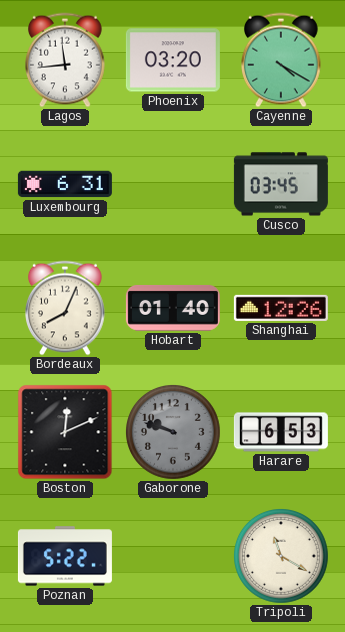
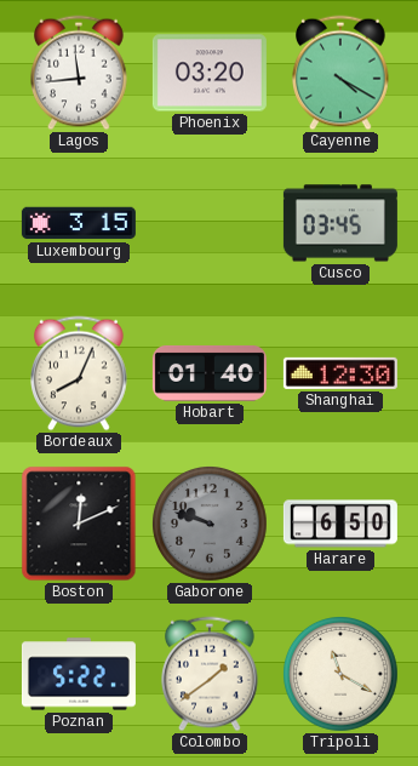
Luxembourg: 6:31 -> 3:15
Shanghai: 12:26 -> 12:30
Harare: 6:53 -> 6:50
Colombo: none -> 1:39
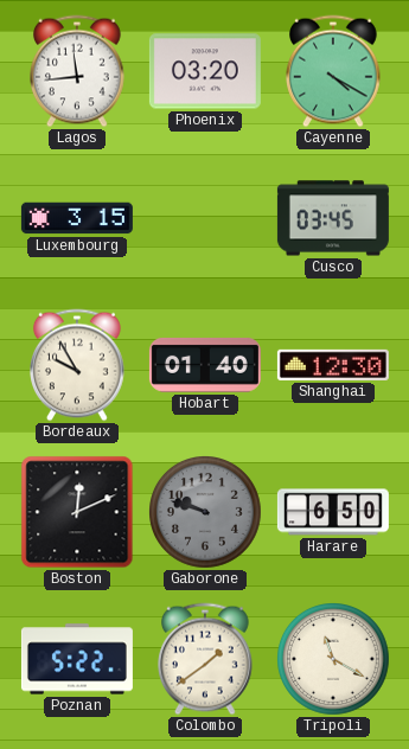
Bordeaux: 8:04 -> 9:55
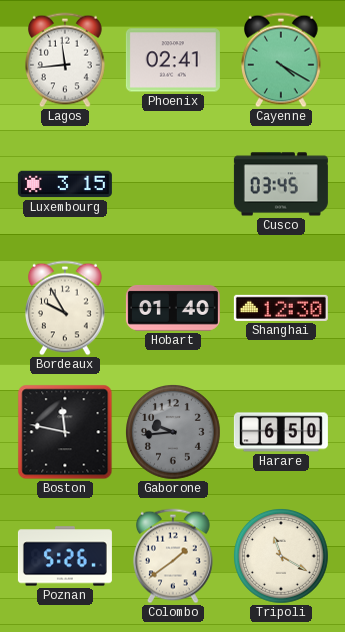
Phoenix: 03:20 -> 02:41
Boston: 12:11 -> 11:47
Gaborone: 9:48 -> 9:44
Poznan: 5:22 -> 5:26
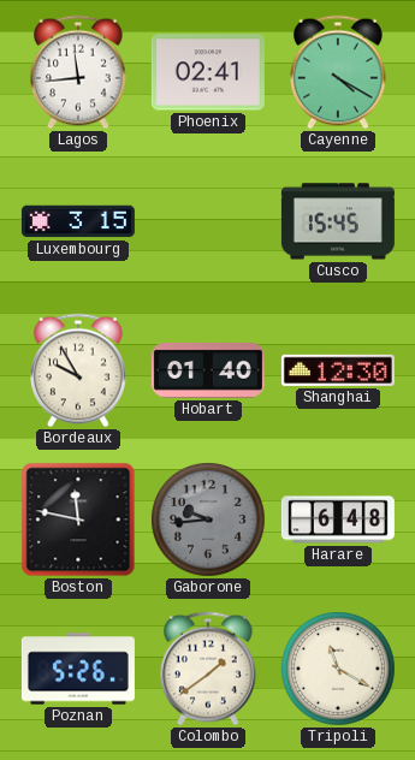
Cusco: 03:45 -> 15:45
Harare: 6:50 -> 6:48
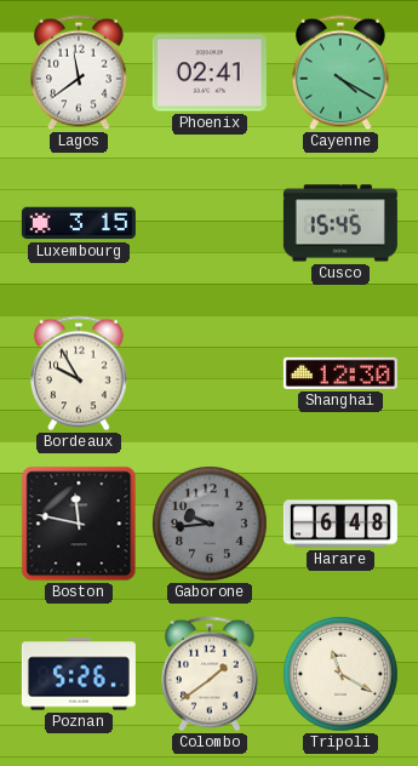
Lagos: 11:44 -> 11:39
Hobart: 01:40 -> none
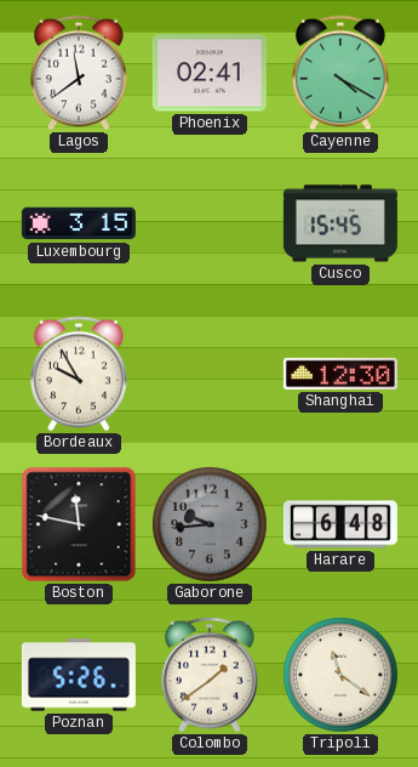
Tripoli: 11:20 -> 11:21
